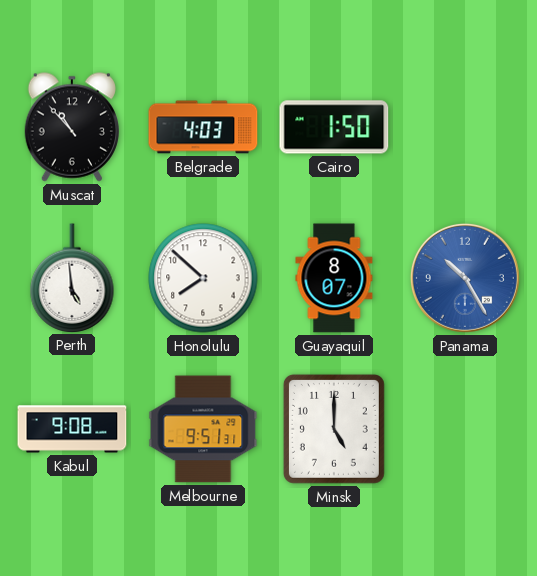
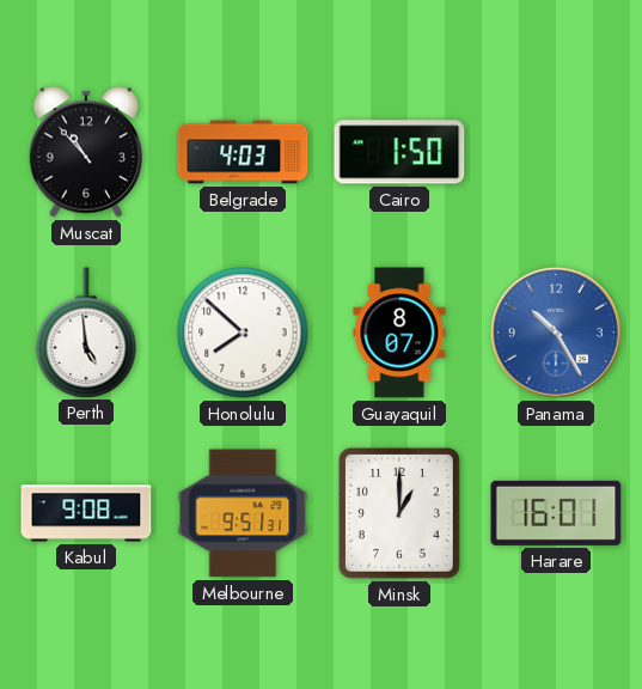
Minsk: 5:00 -> 1:00
Harare: none -> 16:01
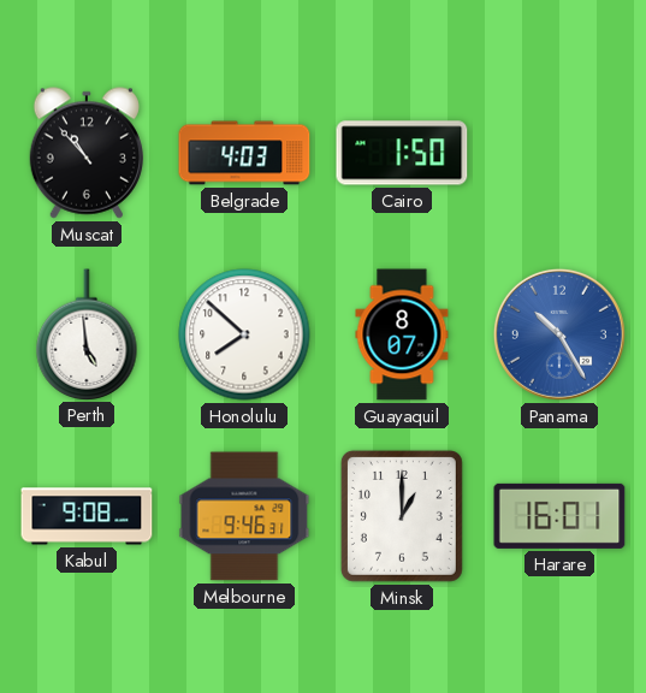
Melbourne: 9:51 -> 9:46
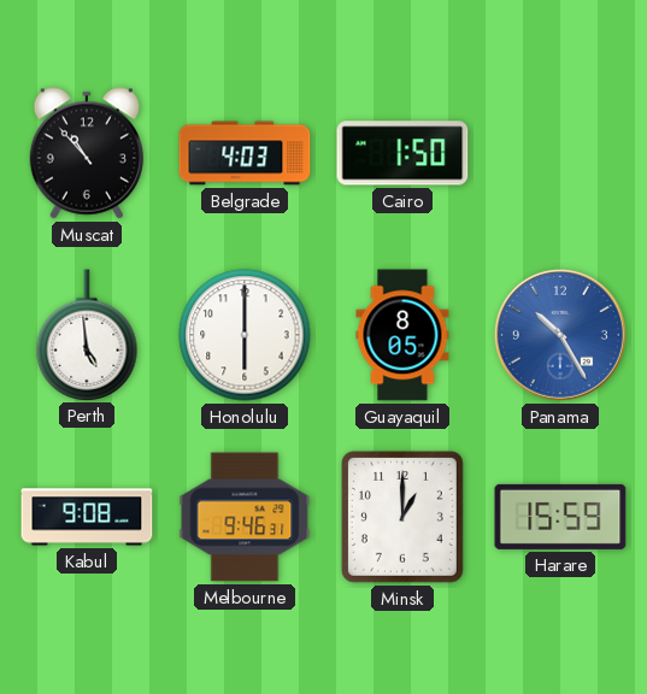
Honolulu: 7:52 -> 6:00
Guayaquil: 8:07 -> 8:05
Harare: 16:01 -> 15:59
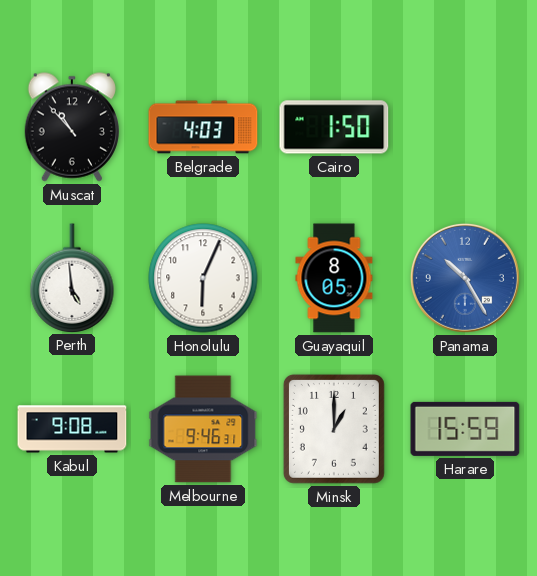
Honolulu: 6:00 -> 6:04
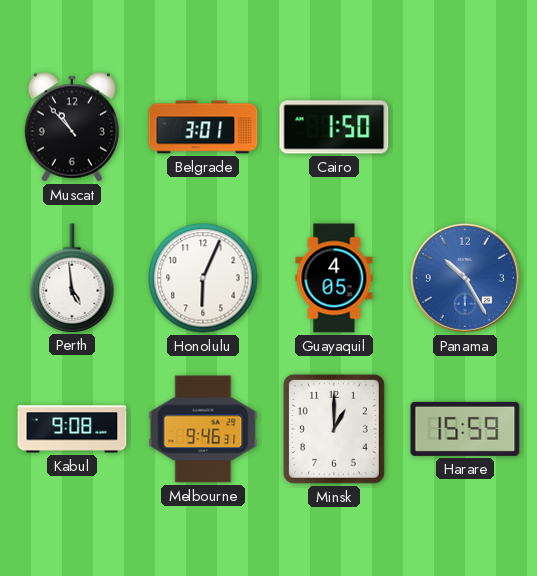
Belgrade: 4:03 -> 3:01
Guayaquil: 8:05 -> 4:05
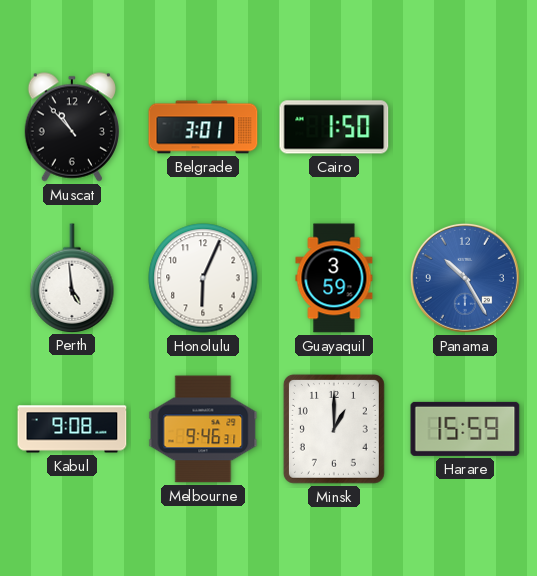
Guayaquil: 4:05 -> 3:59
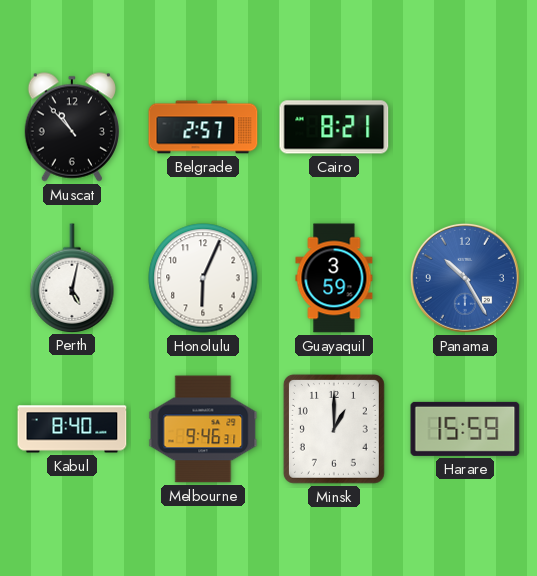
Belgrade: 3:01 -> 2:57
Cairo: 1:50 -> 8:21
Perth: 4:59 -> 5:02
Kabul: 9:08 -> 8:40
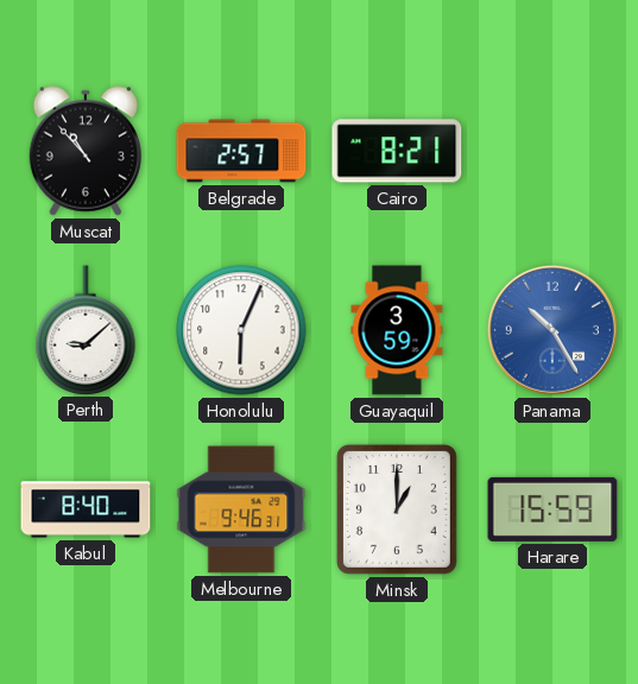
Perth: 5:02 -> 9:08
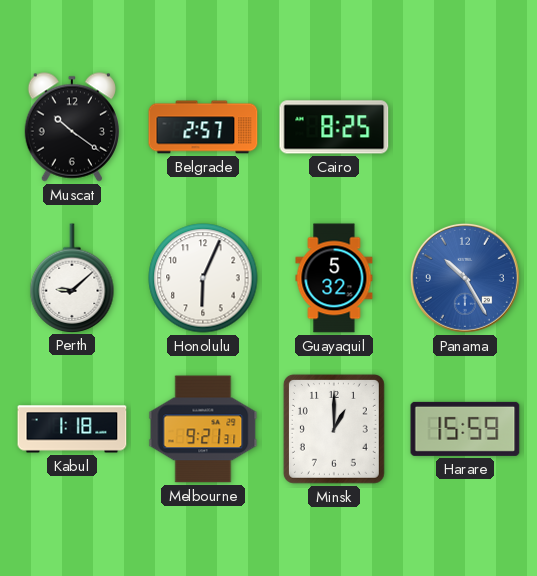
Muscat: 10:53 -> 10:21
Cairo: 8:21 -> 8:25
Guayaquil: 3:59 -> 5:32
Kabul: 8:40 -> 1:18
Melbourne: 9:46 -> 9:21
